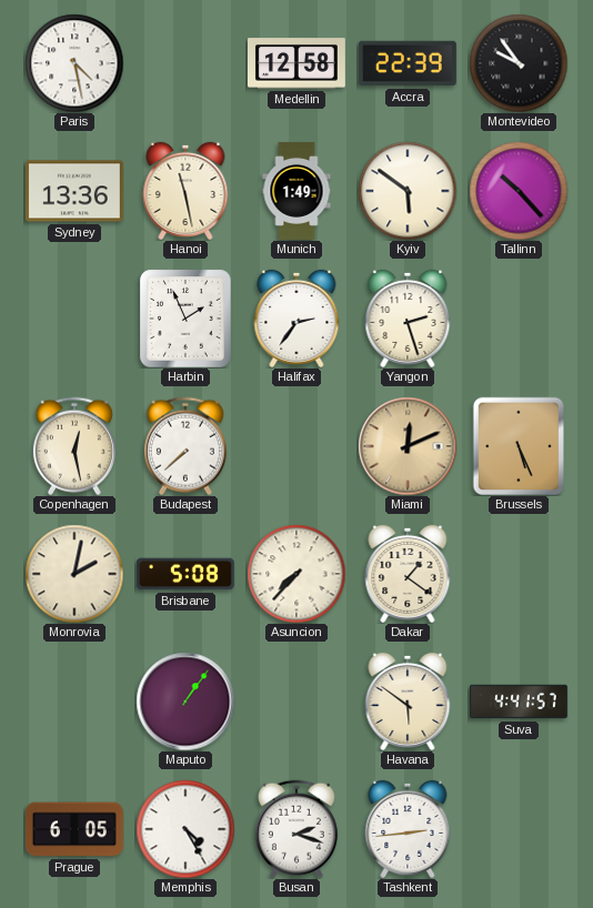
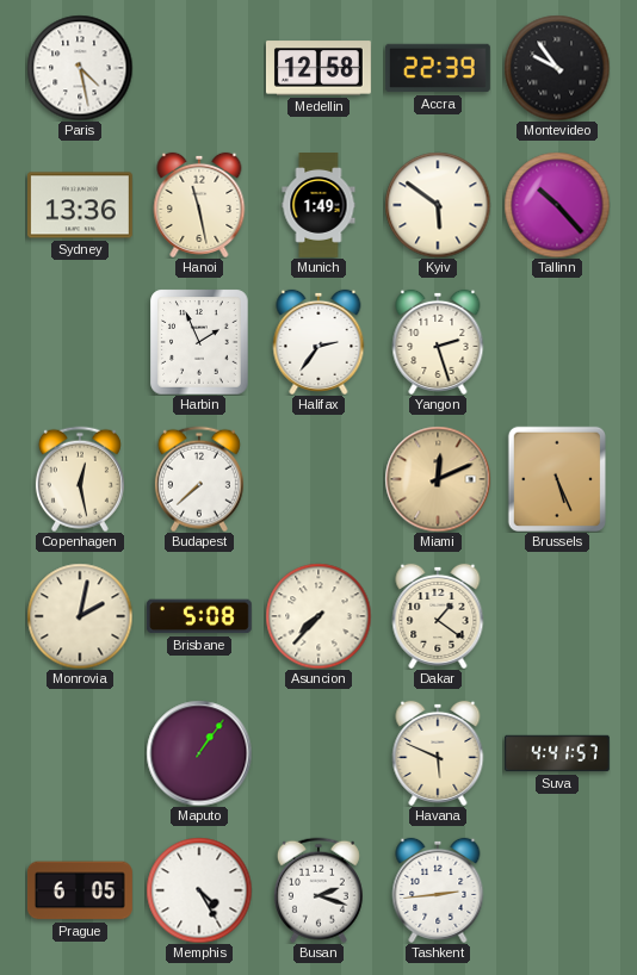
Havana: 5:51 -> 5:49
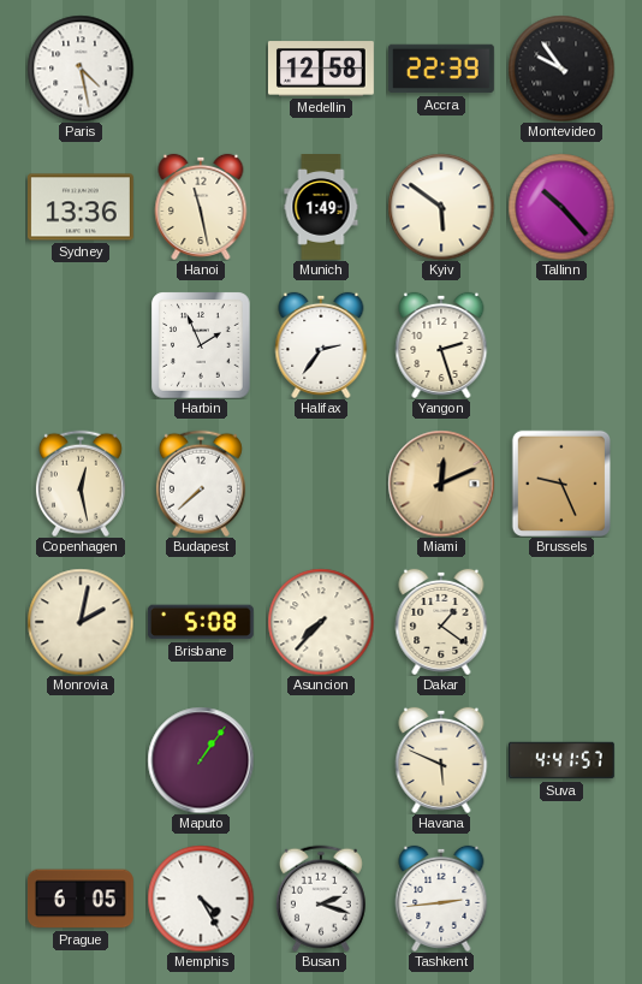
Brussels: 5:26 -> 9:26
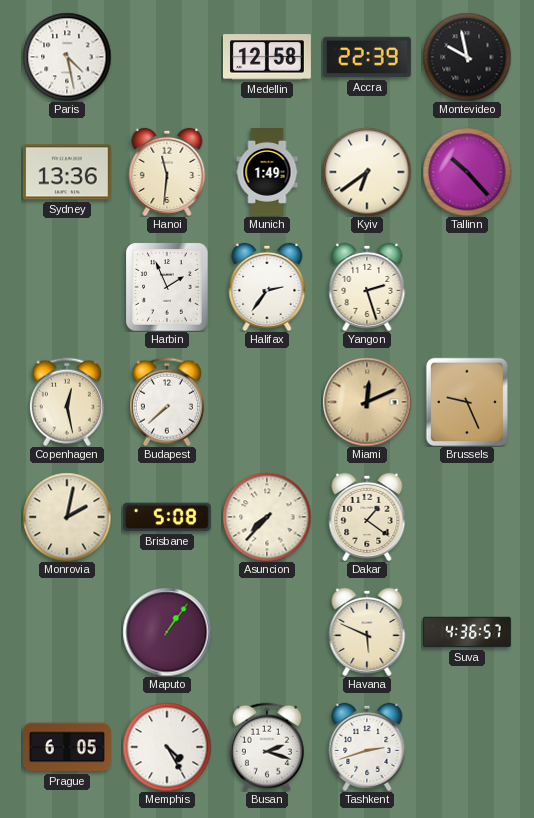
Montevideo: 9:54 -> 9:58
Hanoi: 11:28 -> 11:31
Kyiv: 5:51 -> 6:39
Suva: 4:41 -> 4:36
Tashkent: 2:44 -> 2:42
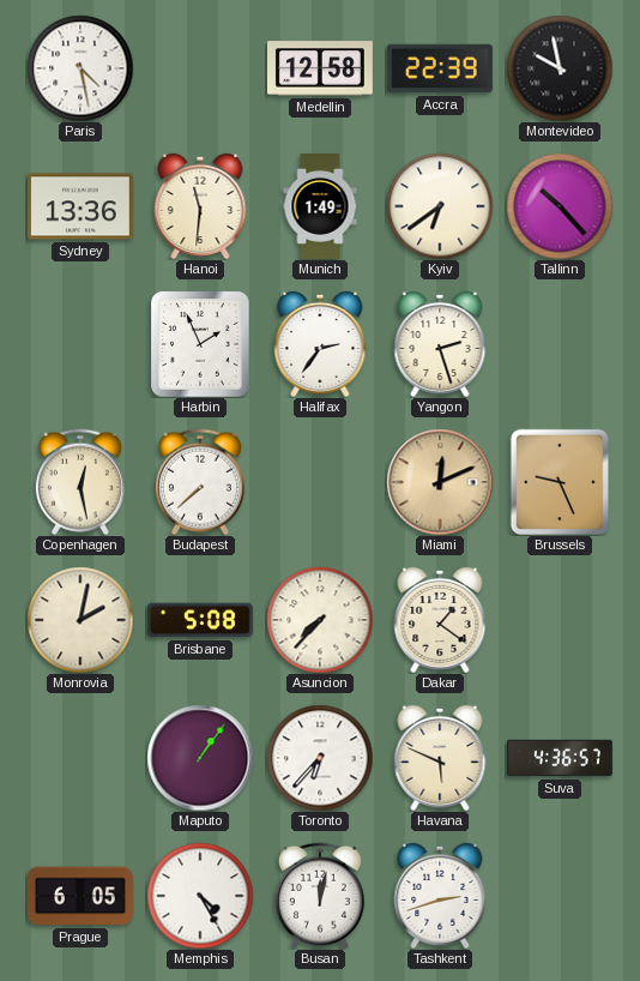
Toronto: none -> 6:37
Busan: 2:18 -> 12:02
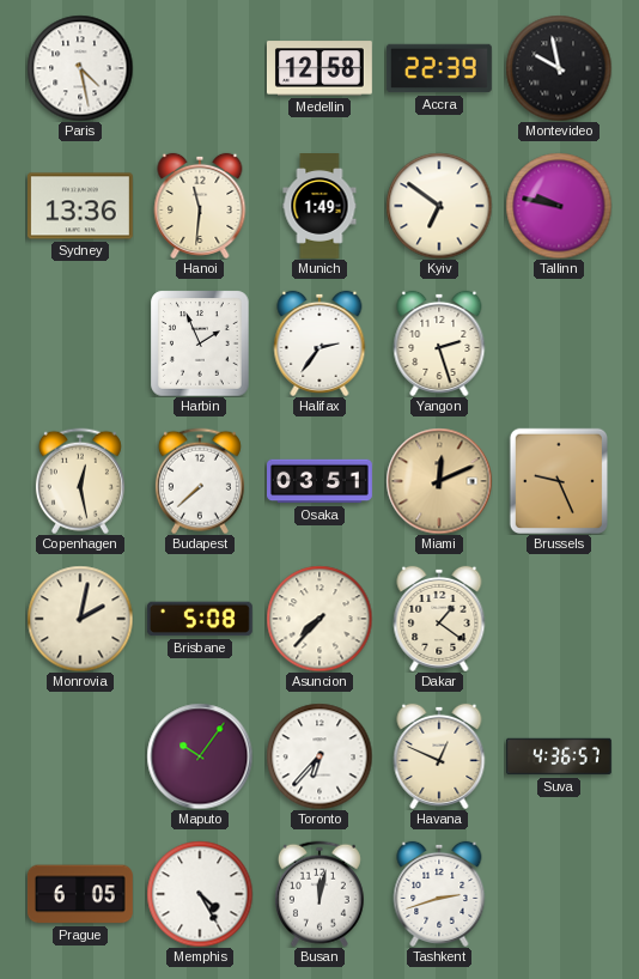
Kyiv: 6:39 -> 6:51
Tallinn: 10:23 -> 9:47
Osaka: none -> 03:51
Maputo: 1:06 -> 10:06
Havana: 5:49 -> 12:49
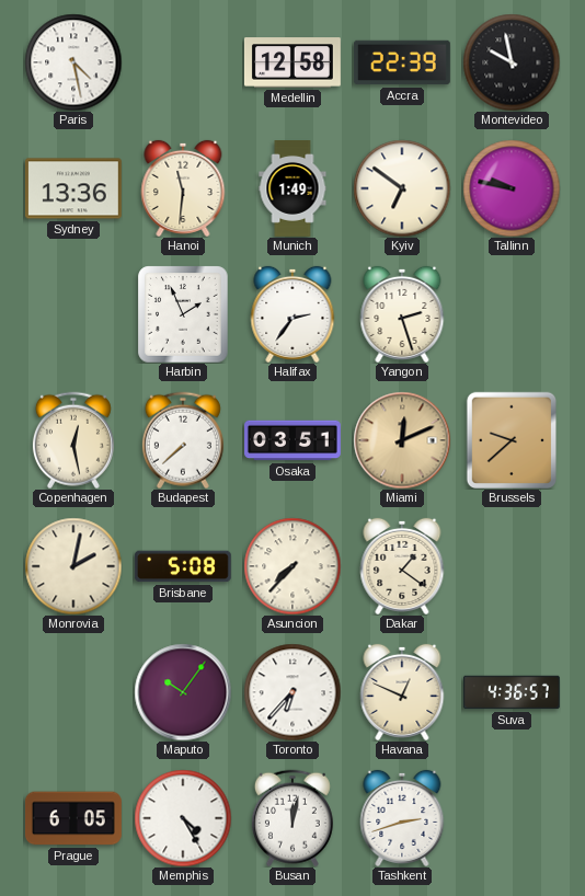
Brussels: 9:26 -> 9:38
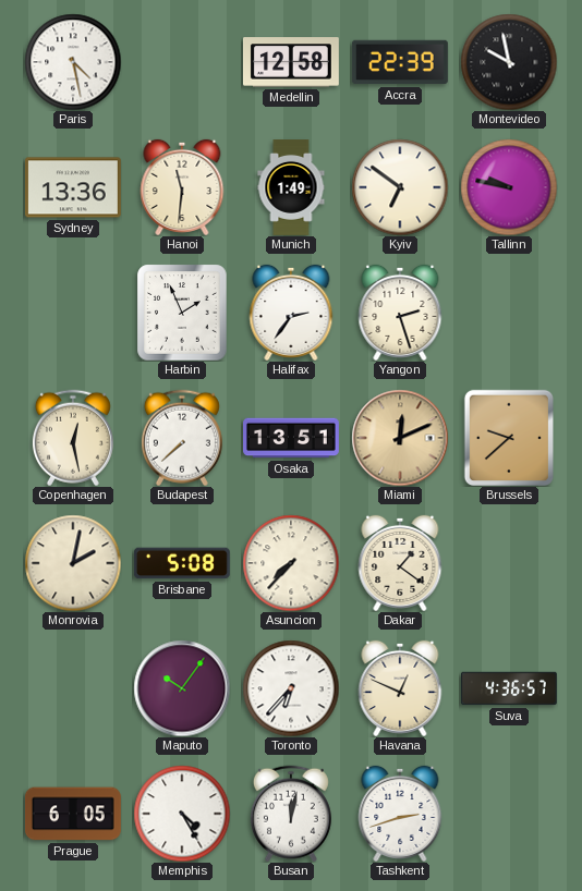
Osaka: 03:51 -> 13:51
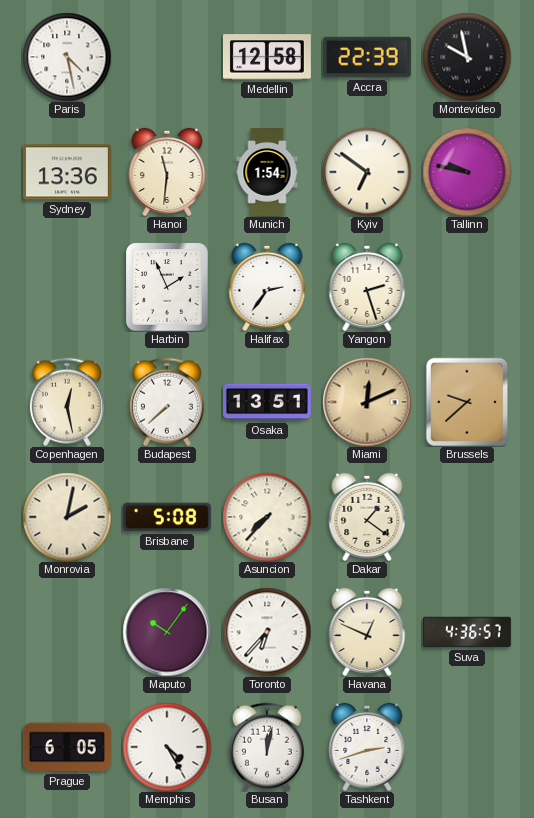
Munich: 1:49 -> 1:54
